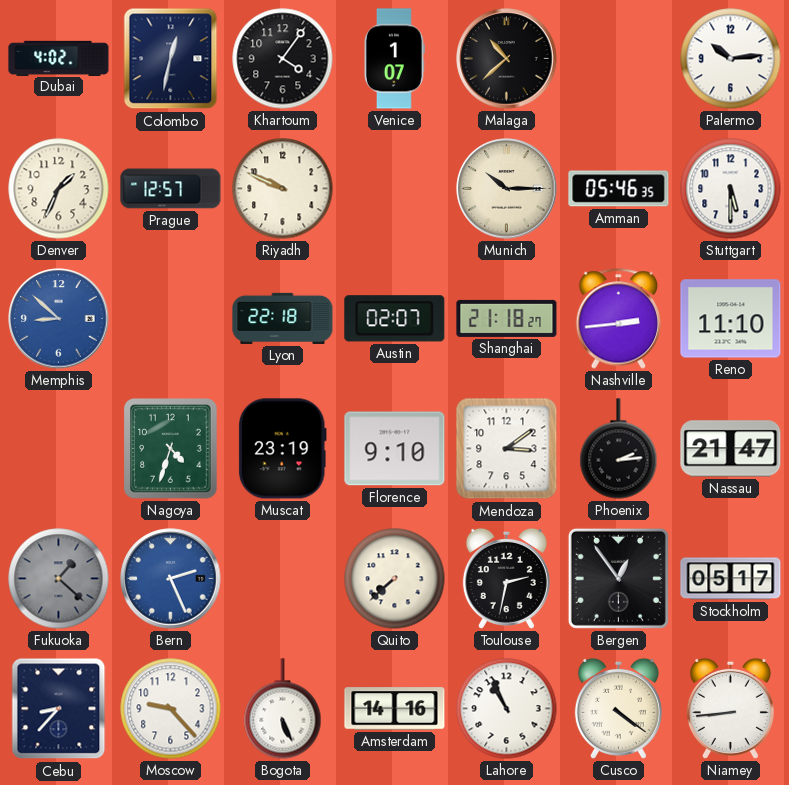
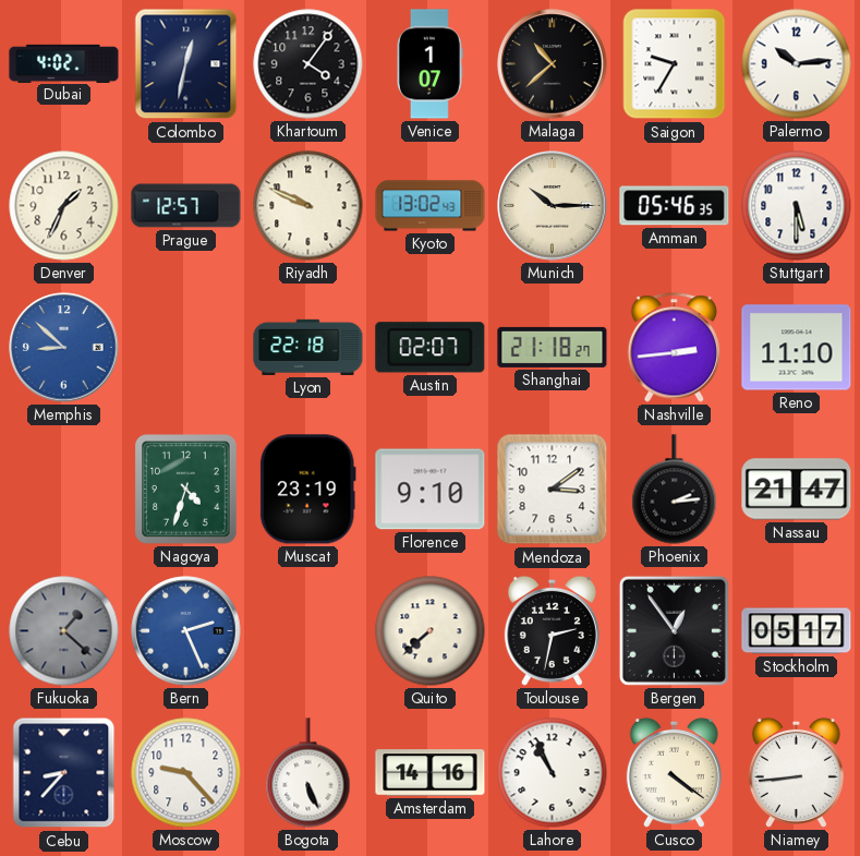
Saigon: none -> 9:35
Kyoto: none -> 13:02
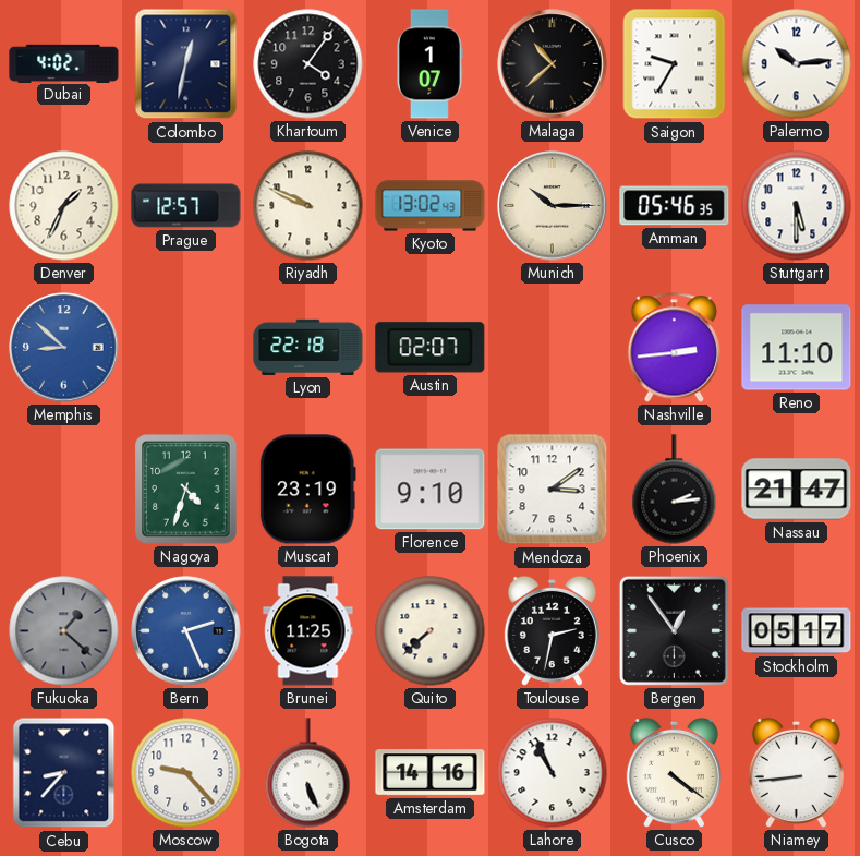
Shanghai: 21:18 -> none
Brunei: none -> 11:25
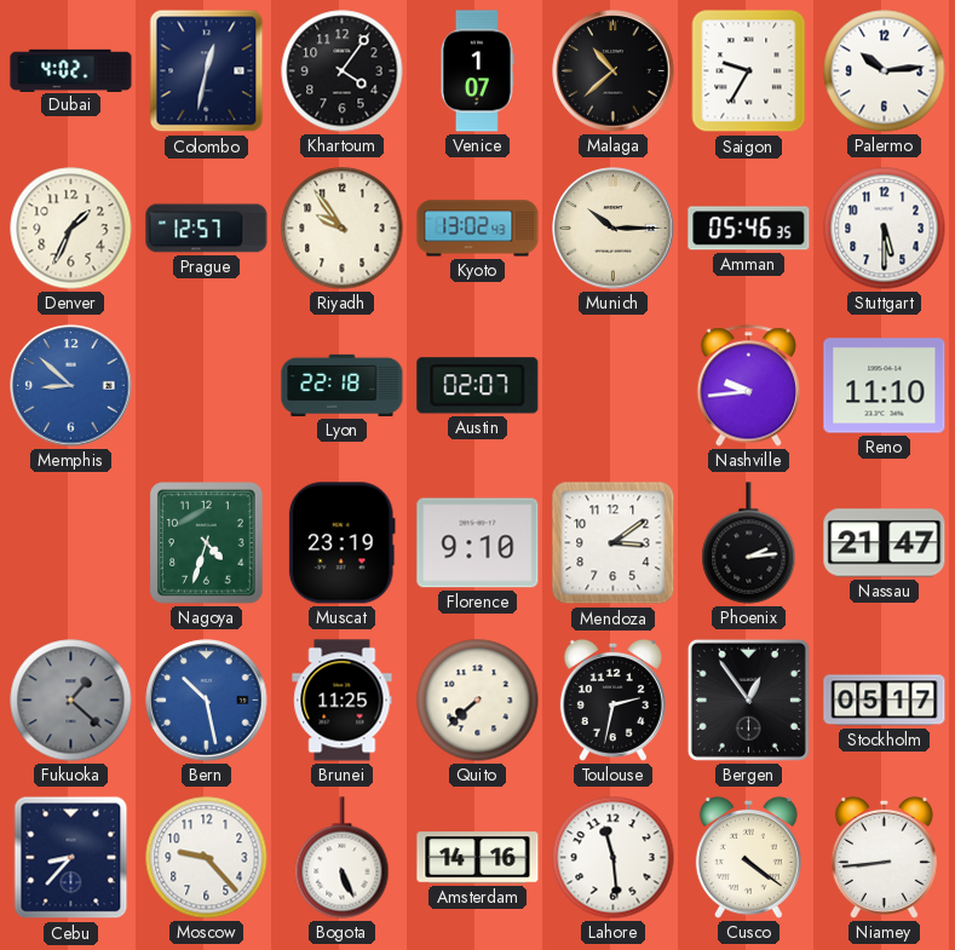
Riyadh: 9:49 -> 9:54
Nashville: 2:44 -> 9:44
Bern: 2:26 -> 10:28
Lahore: 10:56 -> 11:29
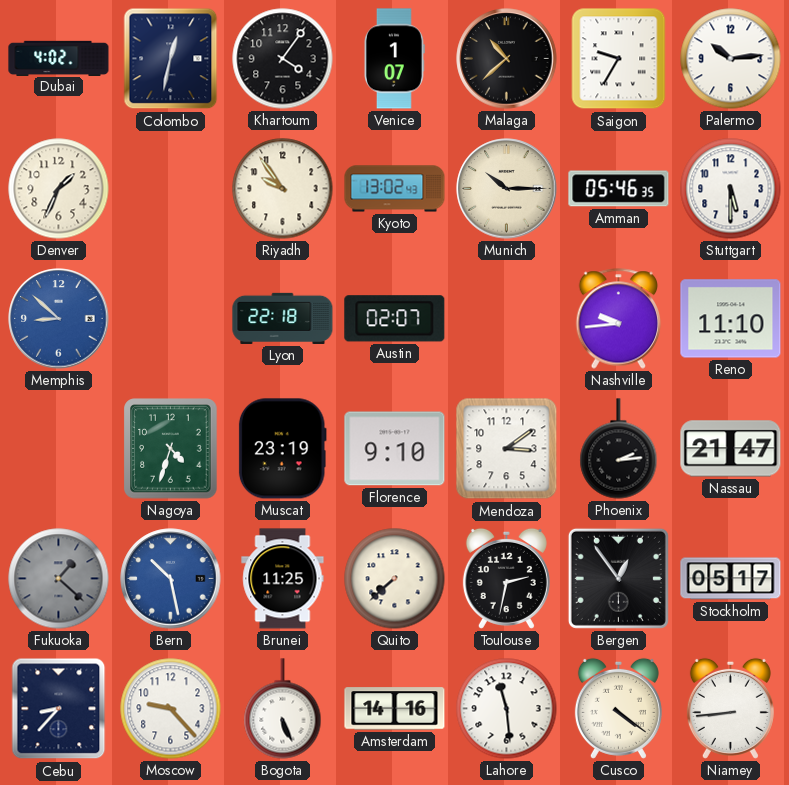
Prague: 12:57 -> none
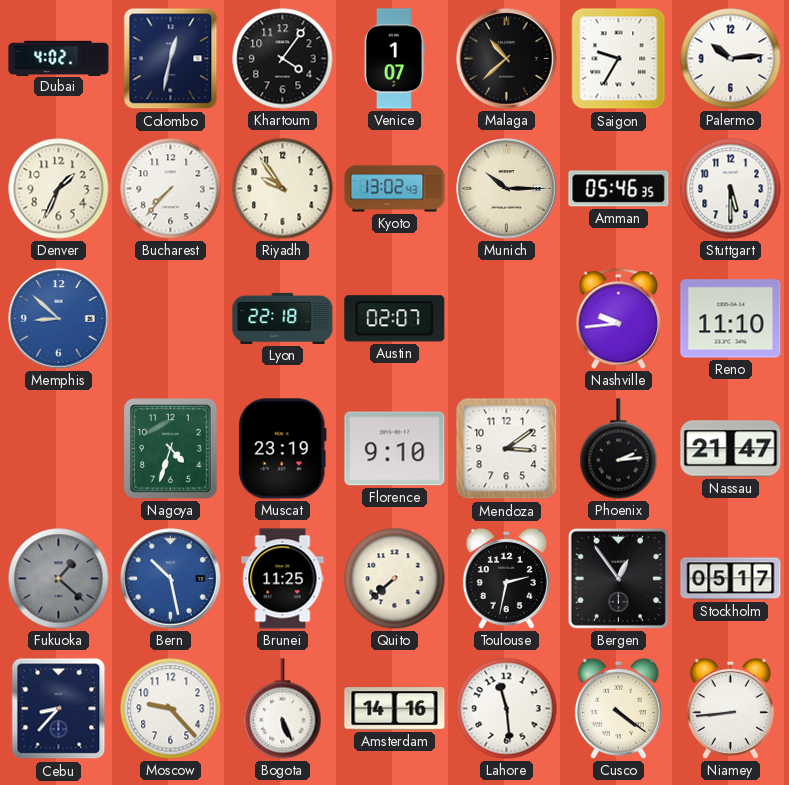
Bucharest: none -> 7:37
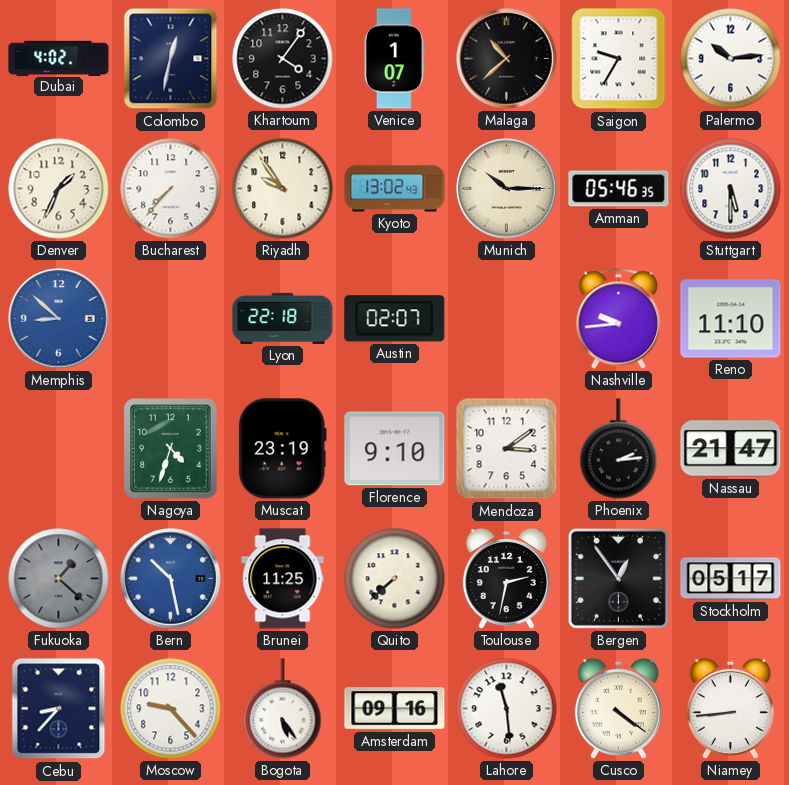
Bogota: 5:26 -> 5:24
Amsterdam: 14:16 -> 09:16
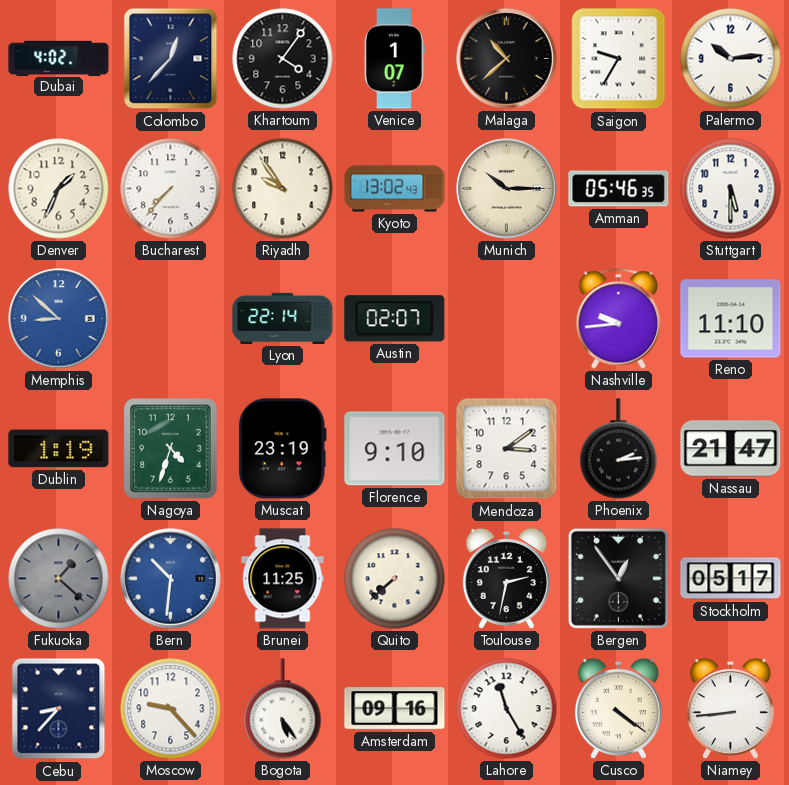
Colombo: 12:32 -> 12:37
Lyon: 22:18 -> 22:14
Dublin: none -> 1:19
Bern: 10:28 -> 10:31
Lahore: 11:29 -> 11:25
